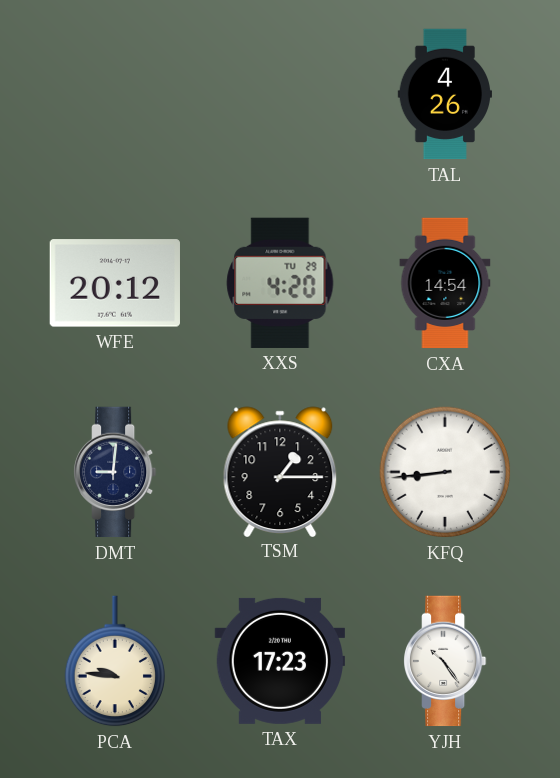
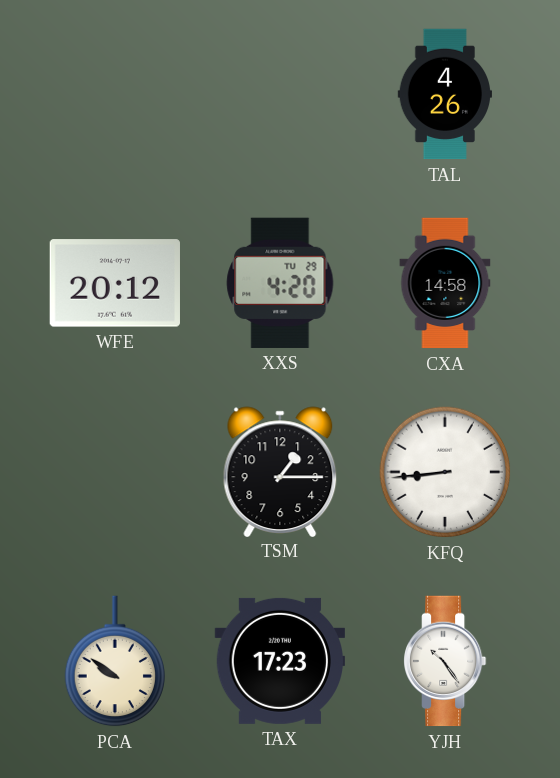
CXA: 14:54 -> 14:58
DMT: 9:01 -> none
PCA: 9:46 -> 9:51
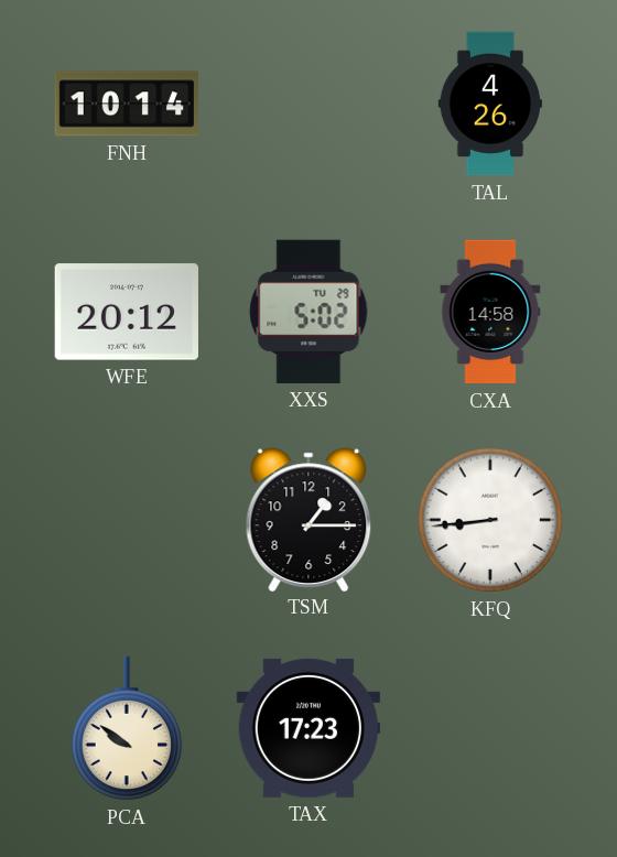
FNH: none -> 10:14
XXS: 4:20 -> 5:02
YJH: 10:24 -> none
